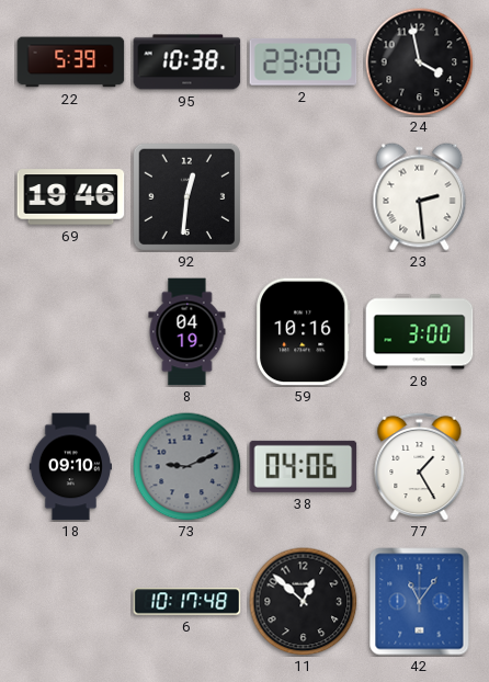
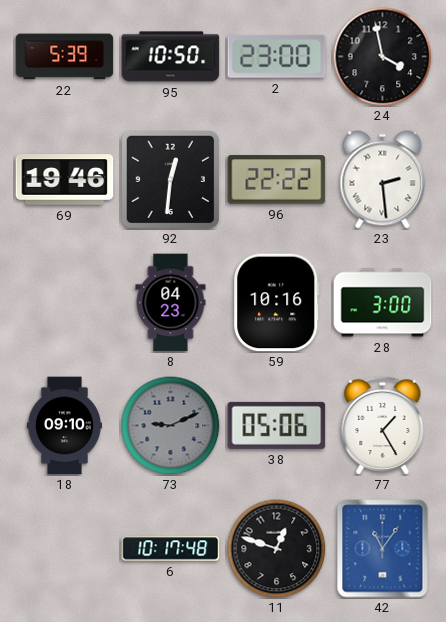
95: 10:38 -> 10:50
96: none -> 22:22
8: 04:19 -> 04:23
38: 04:06 -> 05:06
11: 12:52 -> 12:48
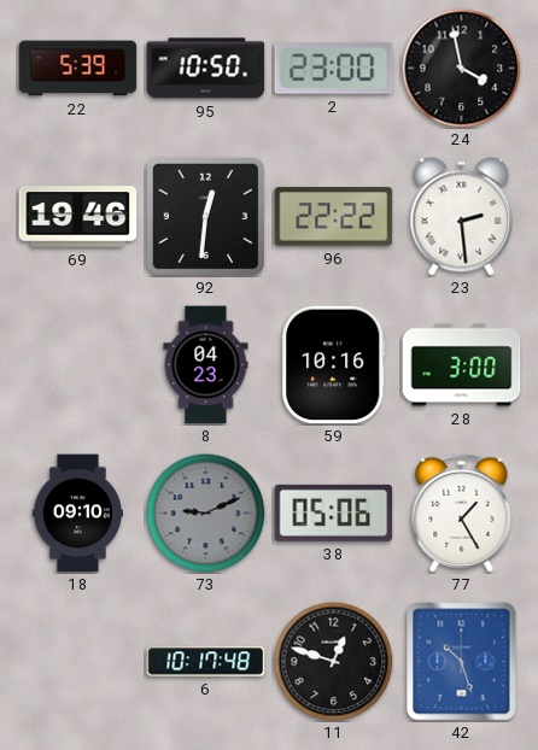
42: 11:06 -> 10:27
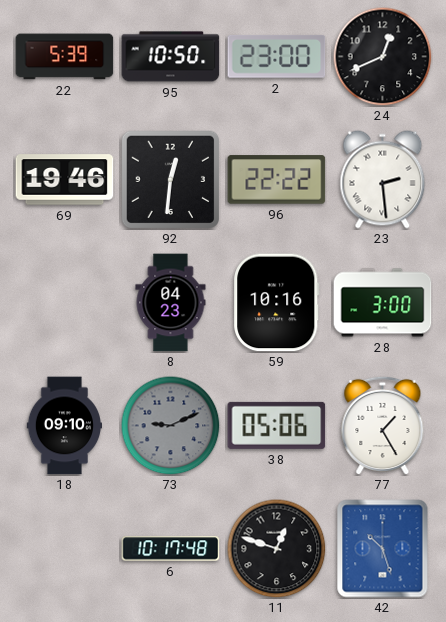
24: 3:58 -> 12:41
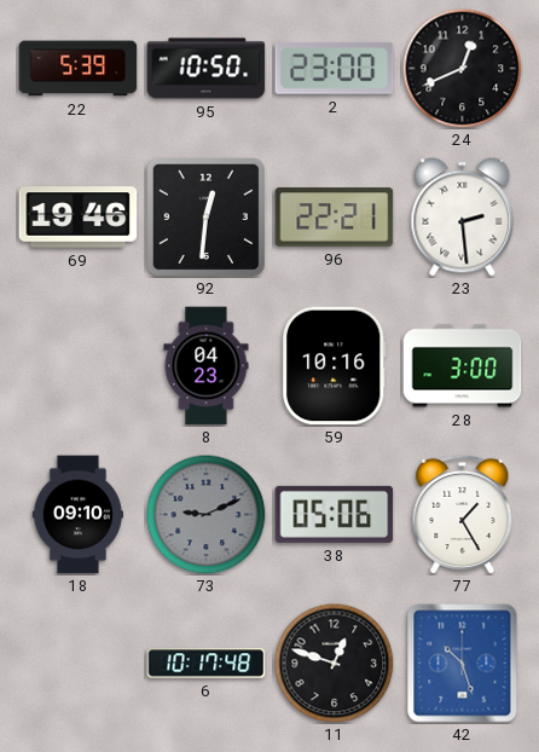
96: 22:22 -> 22:21
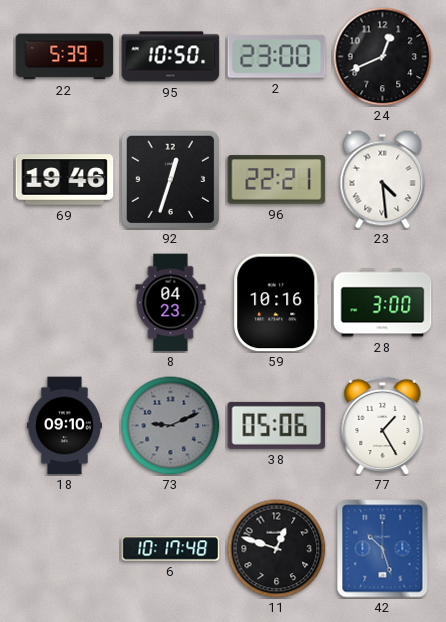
92: 12:31 -> 12:33
23: 2:29 -> 4:29
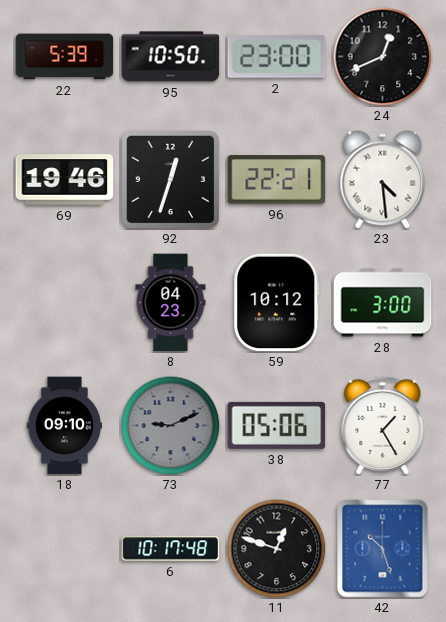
59: 10:16 -> 10:12
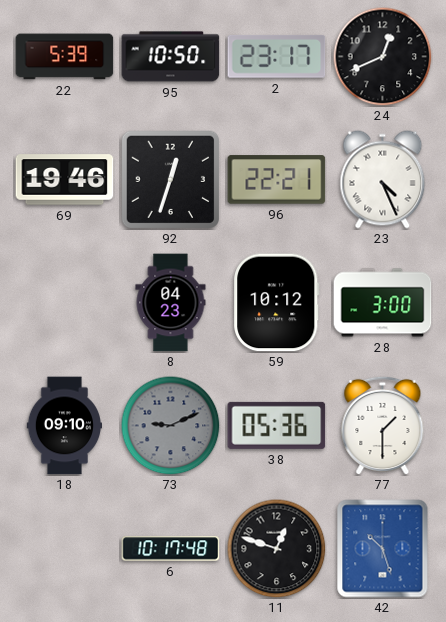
2: 23:00 -> 23:17
23: 4:29 -> 4:26
38: 05:06 -> 05:36
77: 1:25 -> 1:30
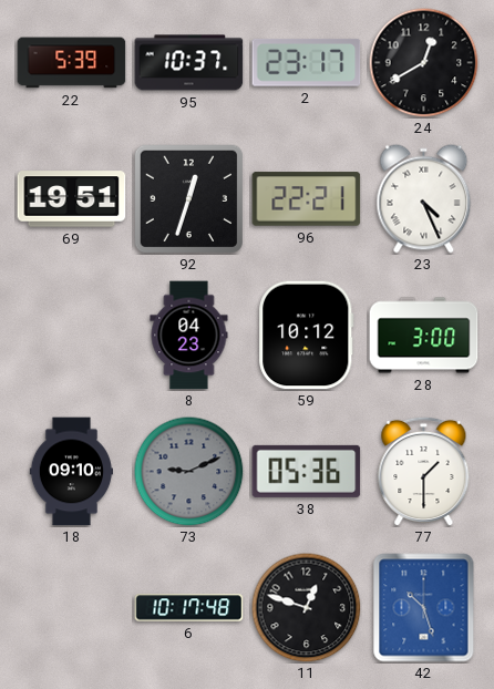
95: 10:50 -> 10:37
24: 12:41 -> 12:40
69: 19:46 -> 19:51
